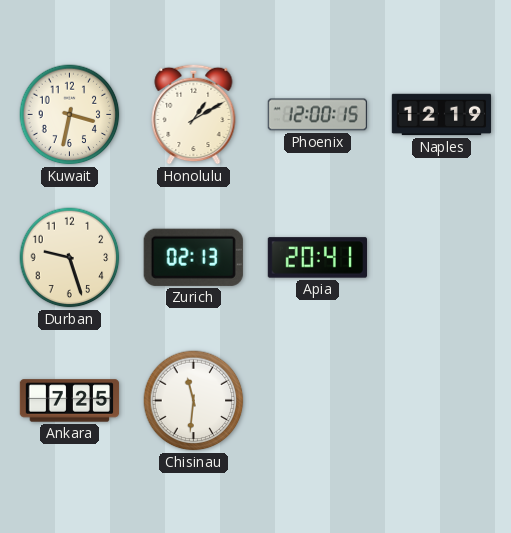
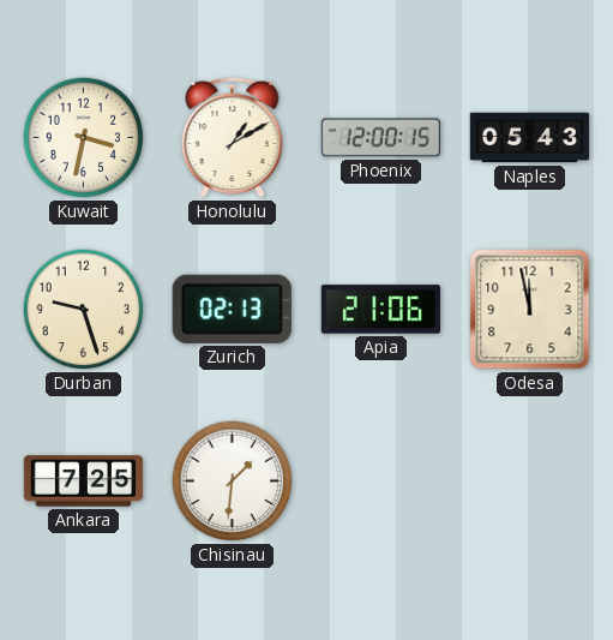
Naples: 12:19 -> 05:43
Apia: 20:41 -> 21:06
Odesa: none -> 11:58
Chisinau: 11:31 -> 1:31
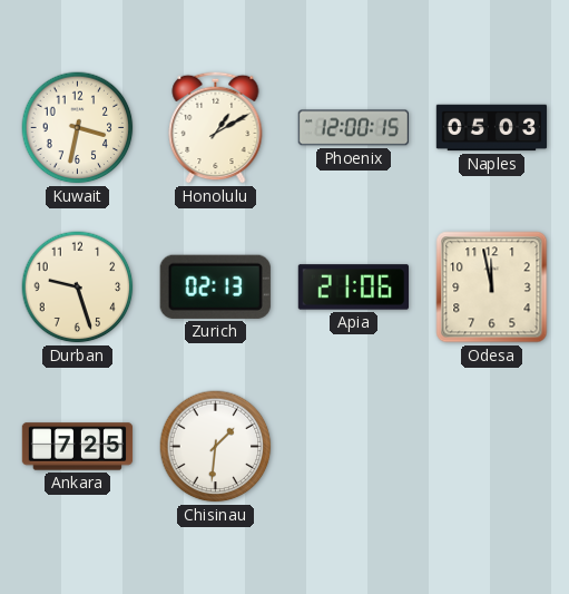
Naples: 05:43 -> 05:03
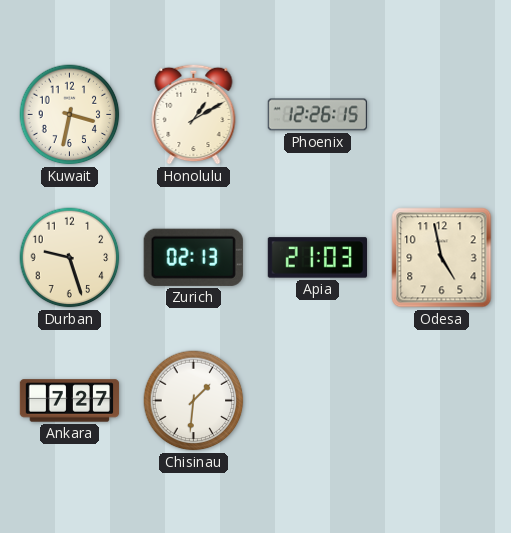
Phoenix: 12:00 -> 12:26
Naples: 05:03 -> none
Apia: 21:06 -> 21:03
Odesa: 11:58 -> 4:58
Ankara: 7:25 -> 7:27
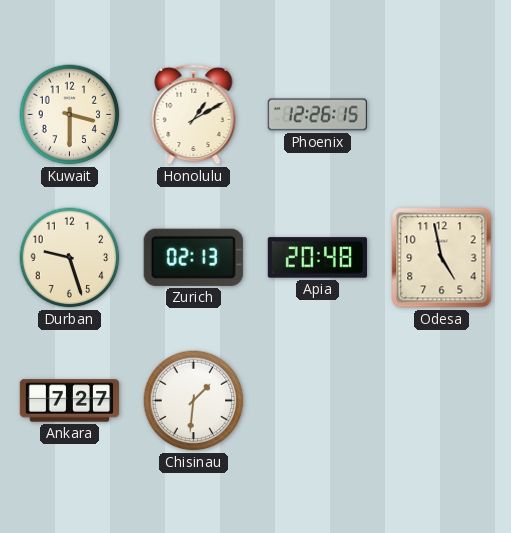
Kuwait: 3:32 -> 3:30
Apia: 21:03 -> 20:48
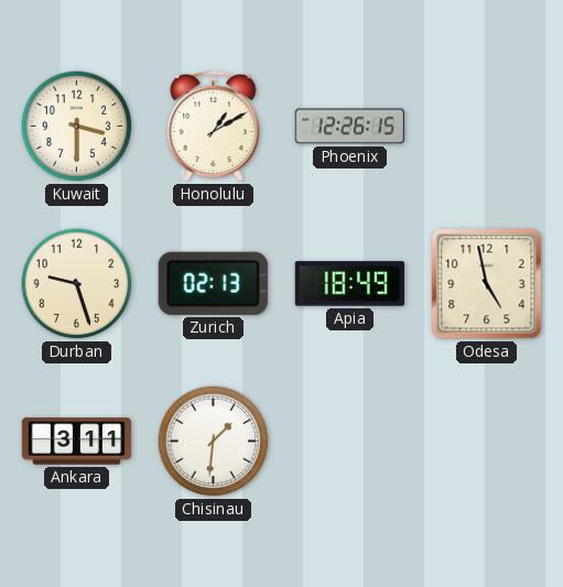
Apia: 20:48 -> 18:49
Ankara: 7:27 -> 3:11
